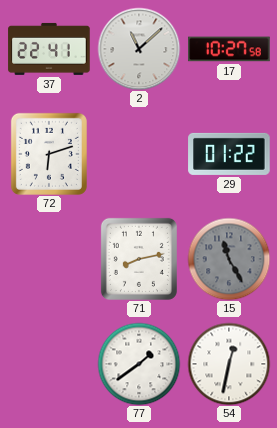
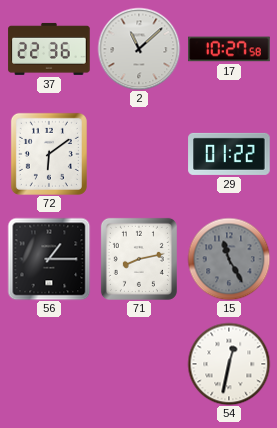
37: 22:41 -> 22:36
72: 6:12 -> 6:09
56: none -> 1:15
77: 1:39 -> none
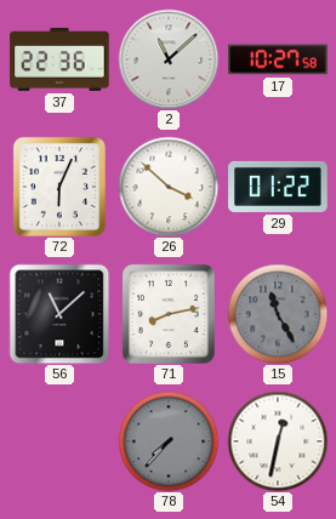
72: 6:09 -> 6:04
26: none -> 3:52
56: 1:15 -> 11:08
78: none -> 7:37
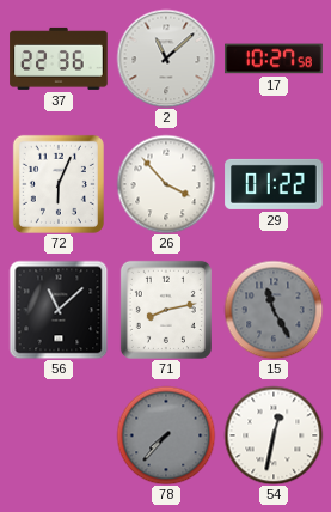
26: 3:52 -> 3:53
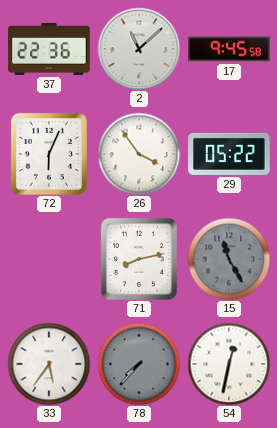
17: 10:27 -> 9:45
26: 3:53 -> 3:54
29: 01:22 -> 05:22
56: 11:08 -> none
33: none -> 5:36
